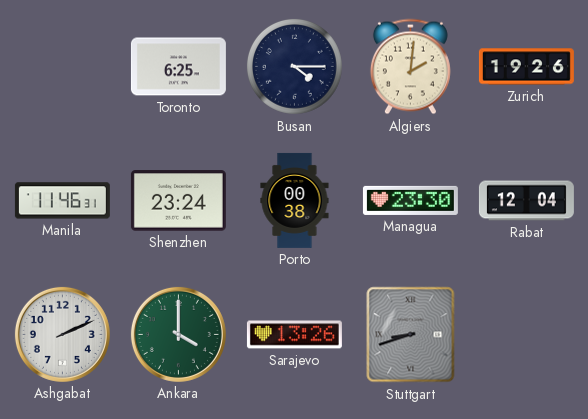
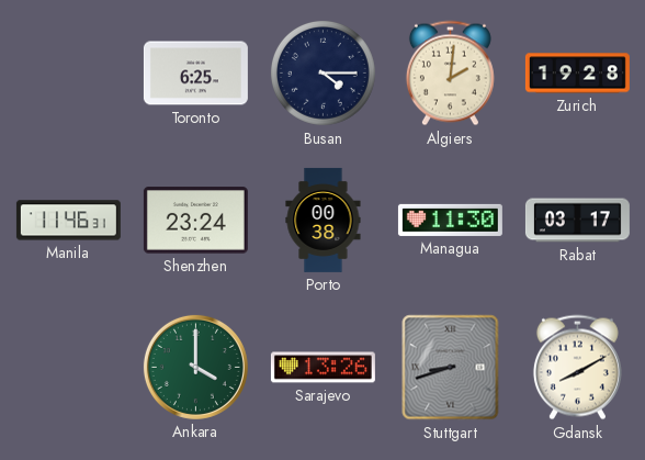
Zurich: 19:26 -> 19:28
Managua: 23:30 -> 11:30
Rabat: 12:04 -> 03:17
Ashgabat: 2:11 -> none
Gdansk: none -> 8:10
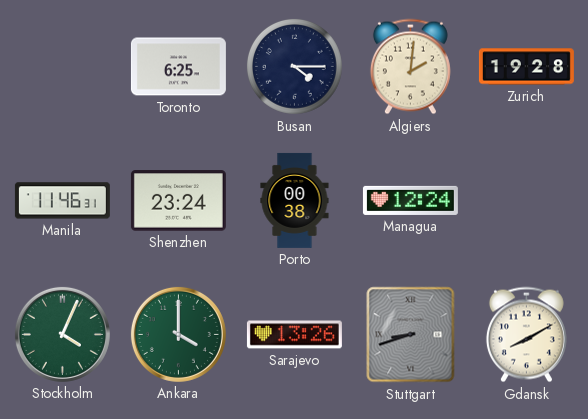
Managua: 11:30 -> 12:24
Rabat: 03:17 -> none
Stockholm: none -> 4:04
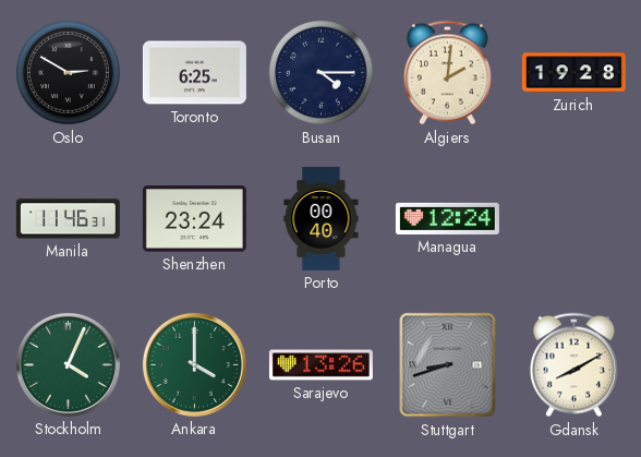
Oslo: none -> 2:50
Porto: 00:38 -> 00:40
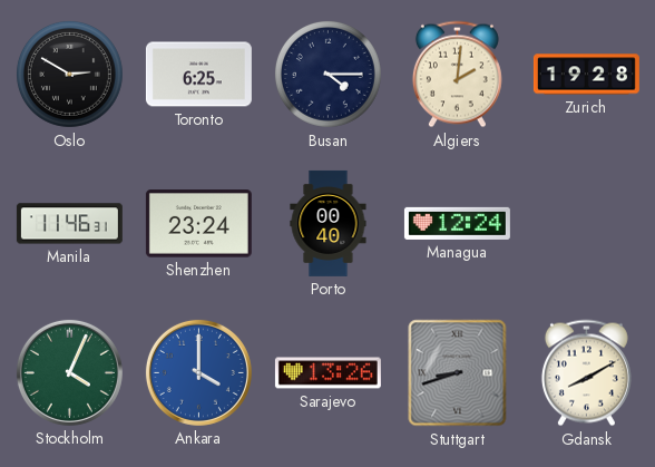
Ankara dial: green -> blue
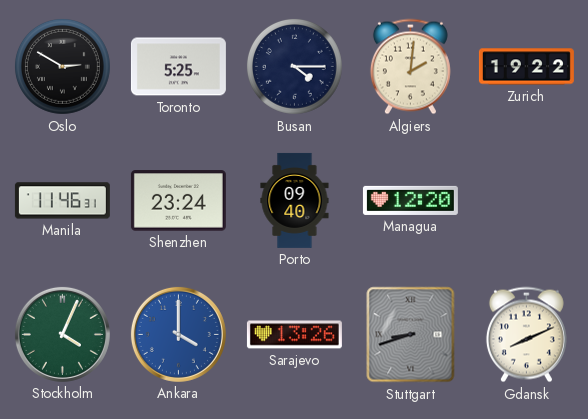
Toronto: 6:25 -> 5:25
Zurich: 19:28 -> 19:22
Porto: 00:40 -> 09:40
Managua: 12:24 -> 12:20
Gdansk: 8:10 -> 8:11
